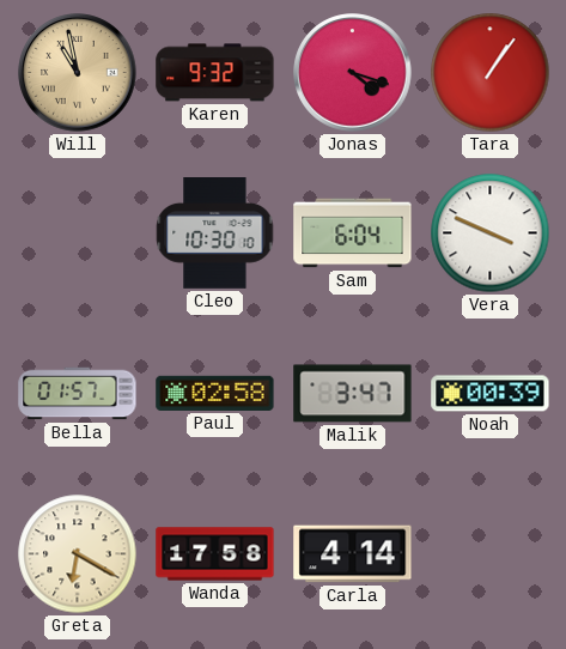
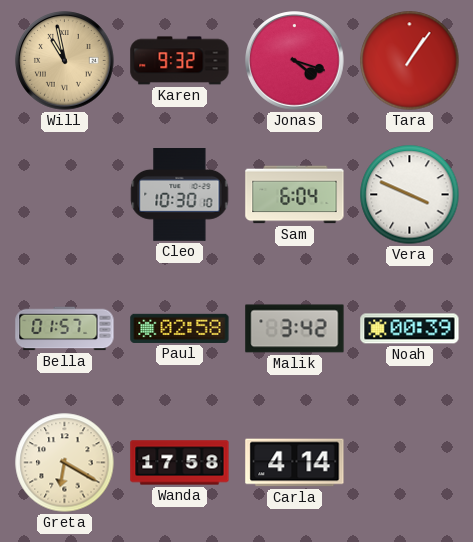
Malik: 3:47 -> 3:42
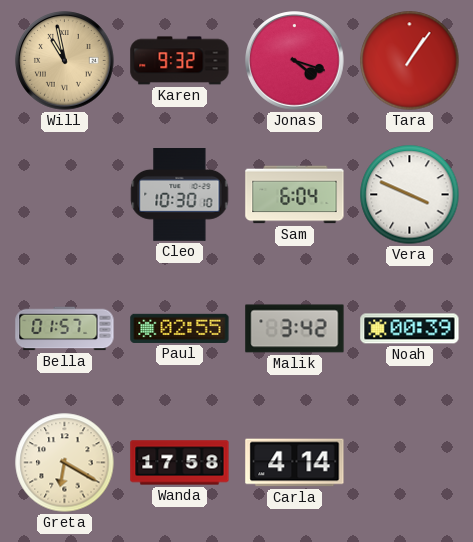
Paul: 02:58 -> 02:55
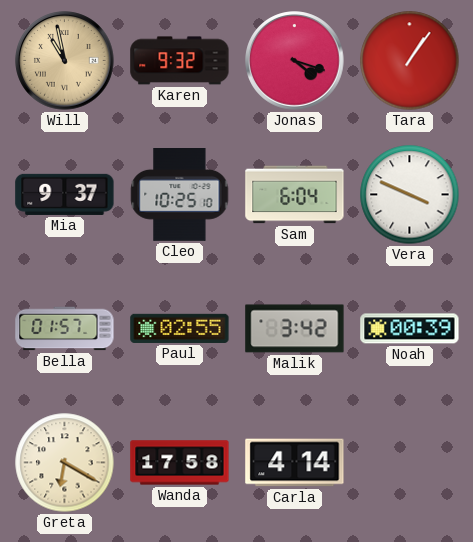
Mia: none -> 9:37
Cleo: 10:30 -> 10:25
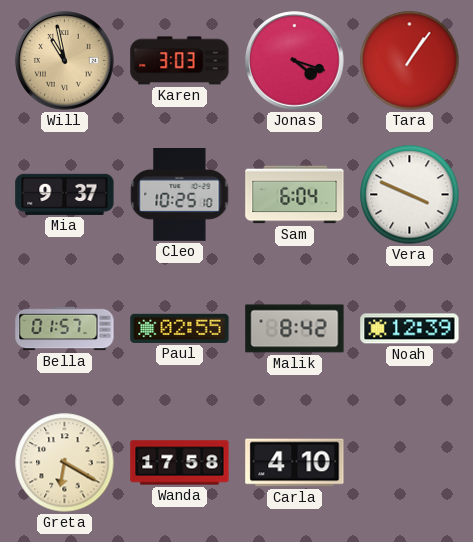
Karen: 9:32 -> 3:03
Malik: 3:42 -> 8:42
Noah: 00:39 -> 12:39
Carla: 4:14 -> 4:10
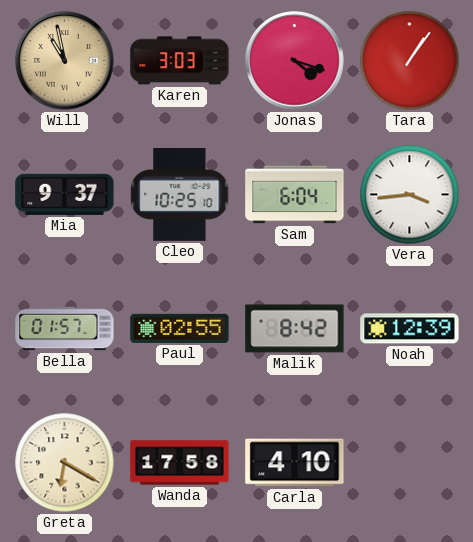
Vera: 3:49 -> 3:44
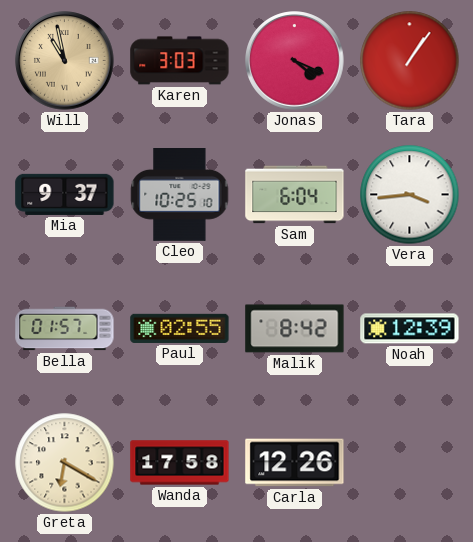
Jonas: 4:18 -> 4:19
Carla: 4:10 -> 12:26
